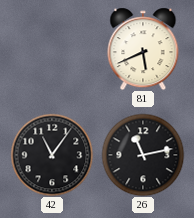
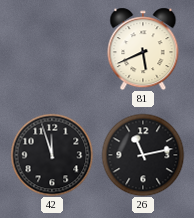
42: 11:06 -> 11:57
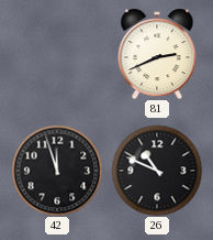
81: 5:41 -> 2:41
26: 11:13 -> 10:49
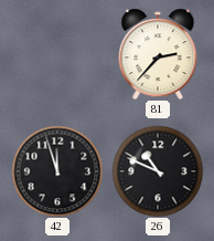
81: 2:41 -> 2:37
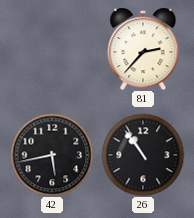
42: 11:57 -> 5:43
26: 10:49 -> 10:54
